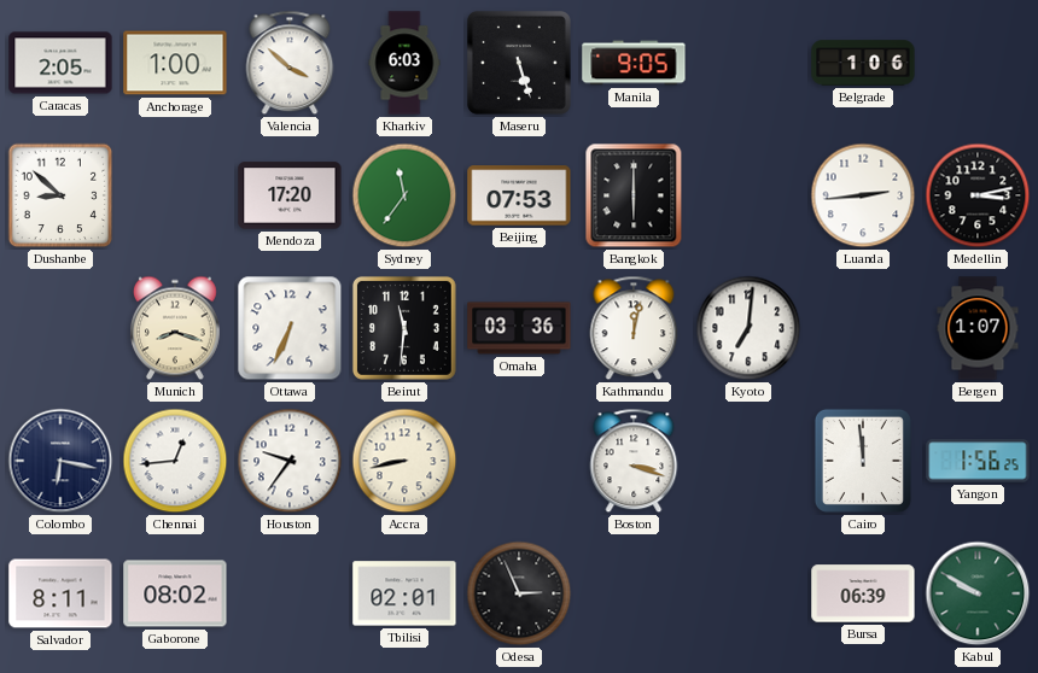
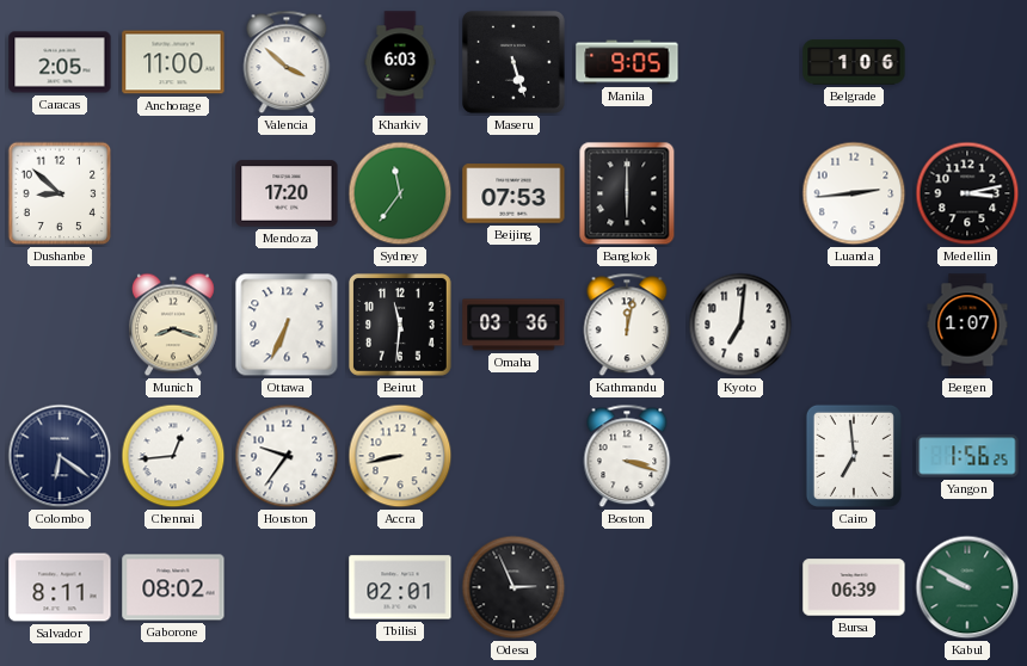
Anchorage: 1:00 -> 11:00
Colombo: 6:17 -> 6:21
Cairo: 11:59 -> 6:59
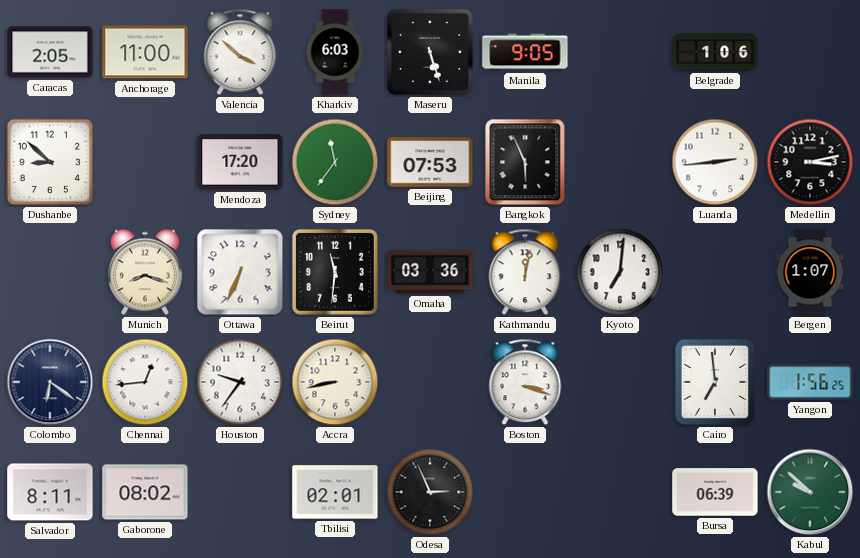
Bangkok: 6:00 -> 5:56
Kabul: 9:50 -> 9:52
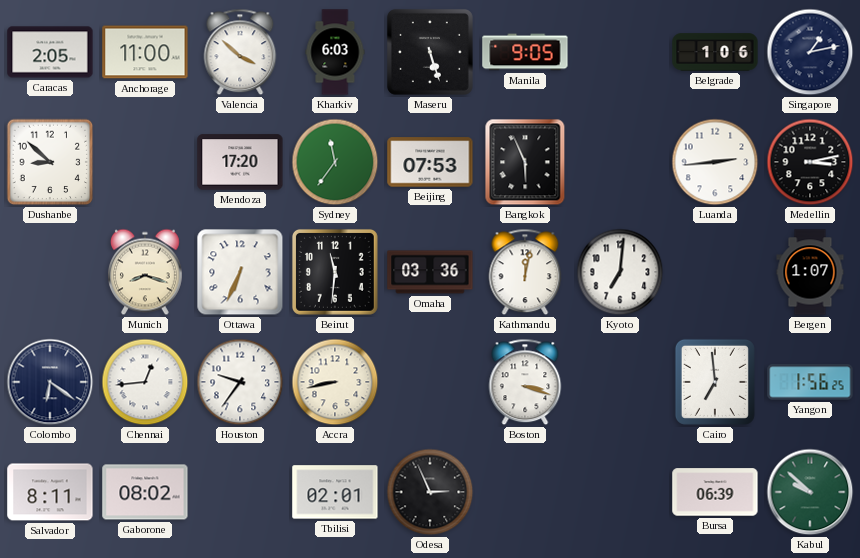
Singapore: none -> 1:13
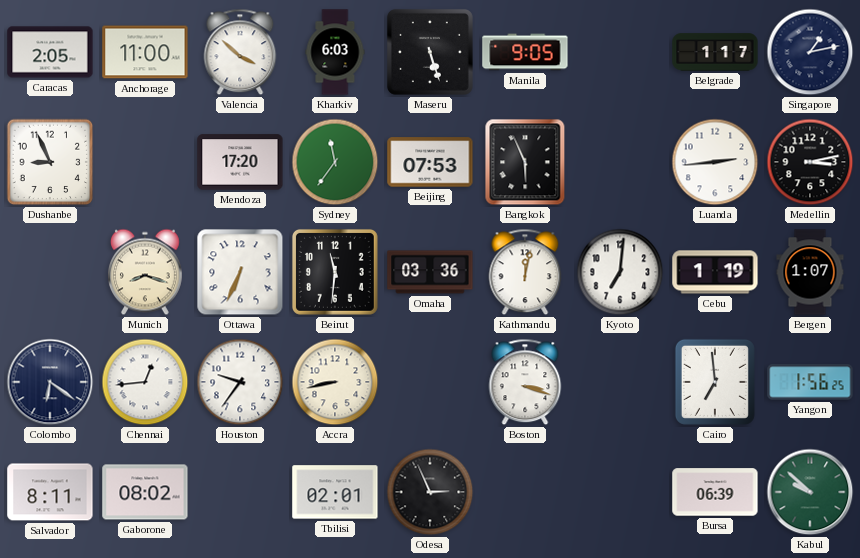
Belgrade: 1:06 -> 1:17
Dushanbe: 8:52 -> 8:56
Cebu: none -> 1:19
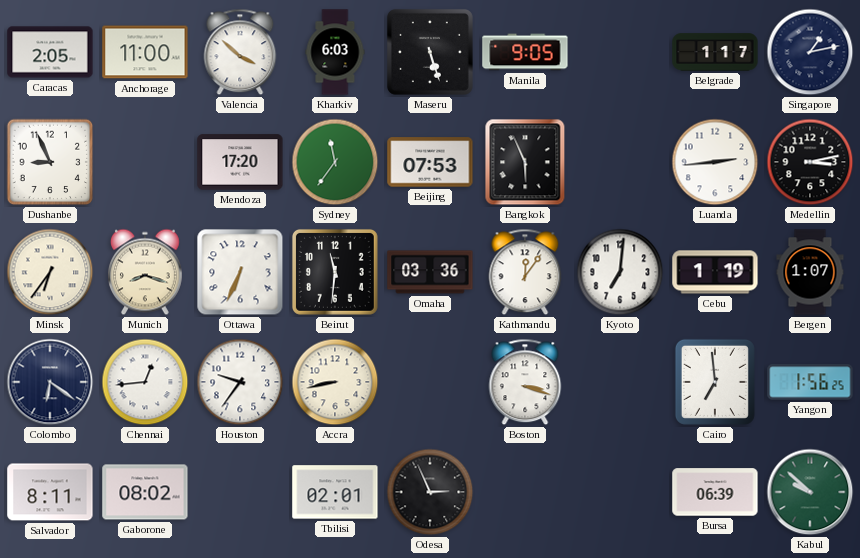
Minsk: none -> 6:36
Kathmandu: 12:02 -> 12:06
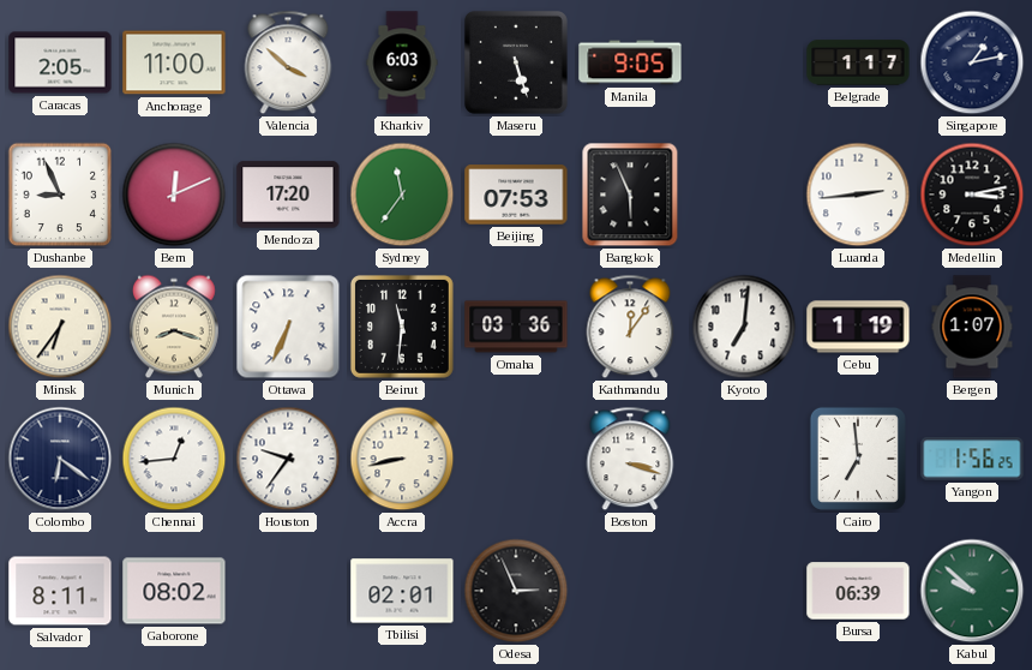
Bern: none -> 12:11
